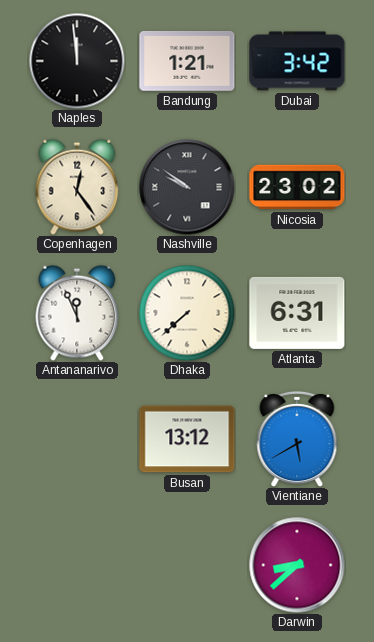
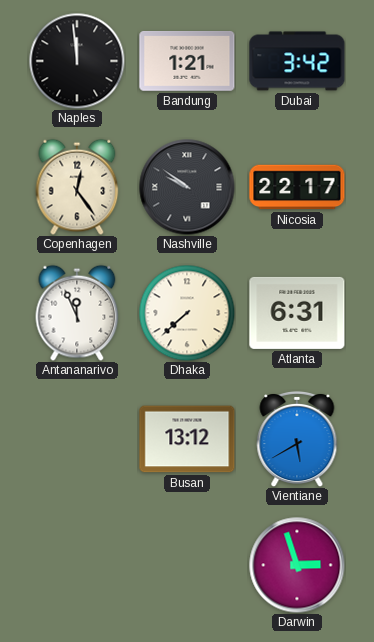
Nicosia: 23:02 -> 22:17
Darwin: 8:38 -> 2:57
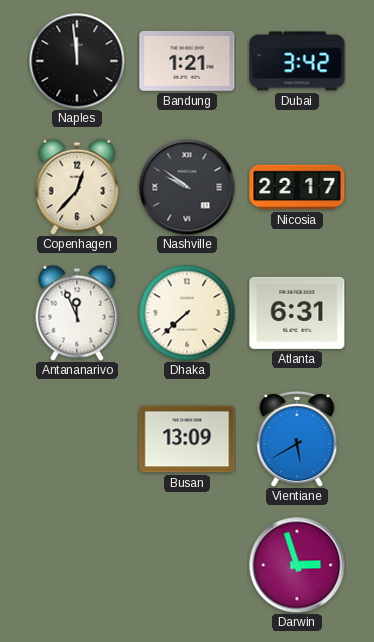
Copenhagen: 12:24 -> 12:37
Busan: 13:12 -> 13:09
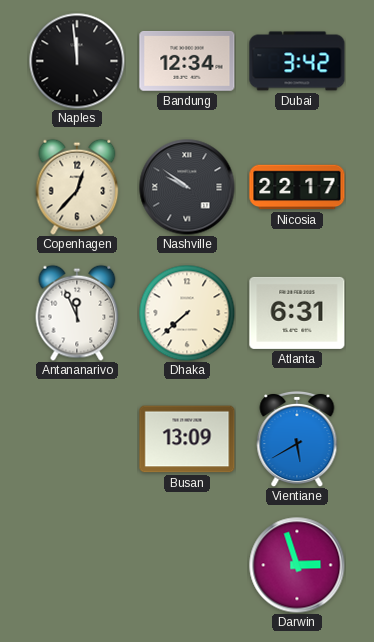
Bandung: 1:21 -> 12:34
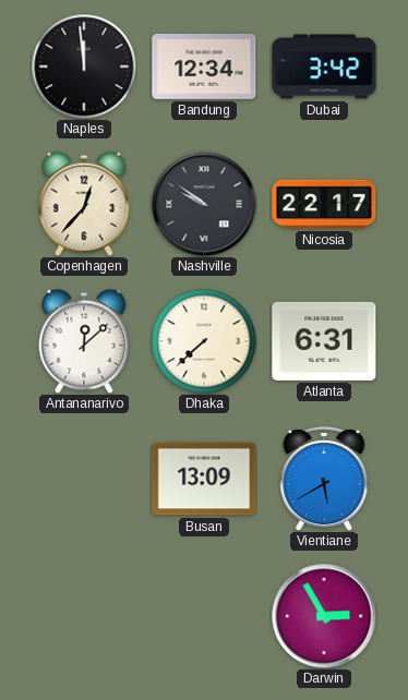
Antananarivo: 11:56 -> 12:08
Darwin: 2:57 -> 2:55
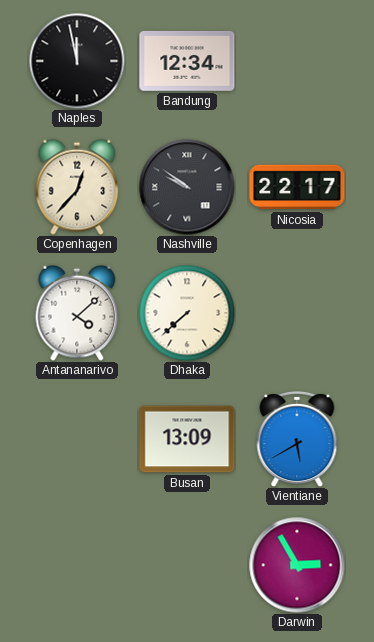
Naples: 11:59 -> 11:58
Dubai: 3:42 -> none
Antananarivo: 12:08 -> 4:08
Atlanta: 6:31 -> none
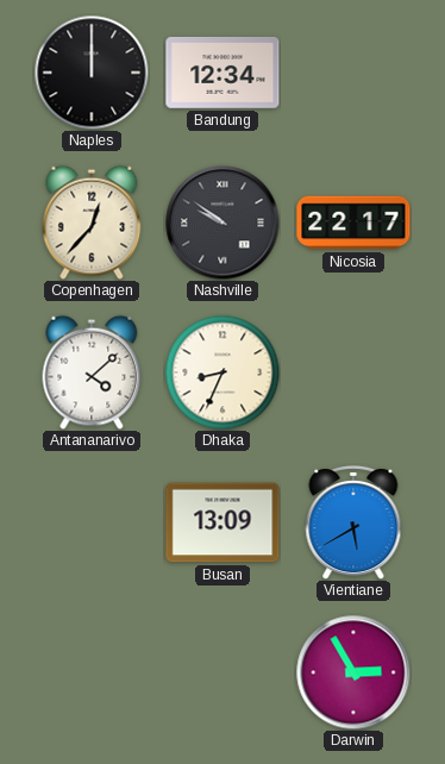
Naples: 11:58 -> 12:00
Dhaka: 7:38 -> 8:34
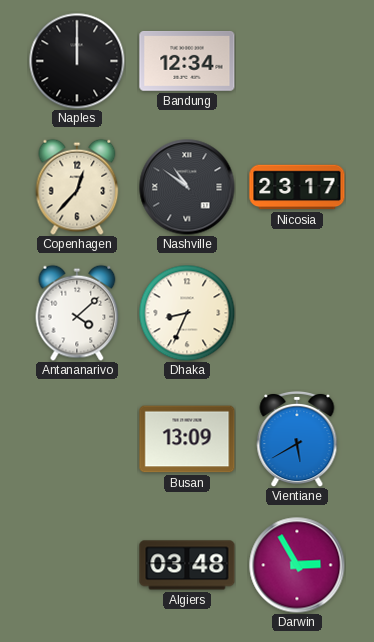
Nashville: 9:51 -> 10:51
Nicosia: 22:17 -> 23:17
Algiers: none -> 03:48
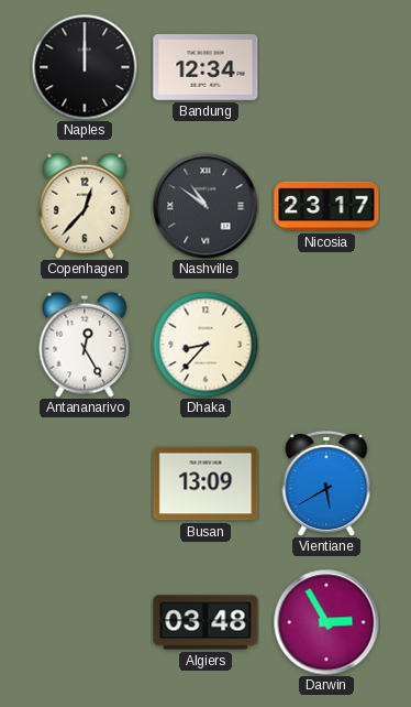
Antananarivo: 4:08 -> 12:25
Dhaka: 8:34 -> 8:37
